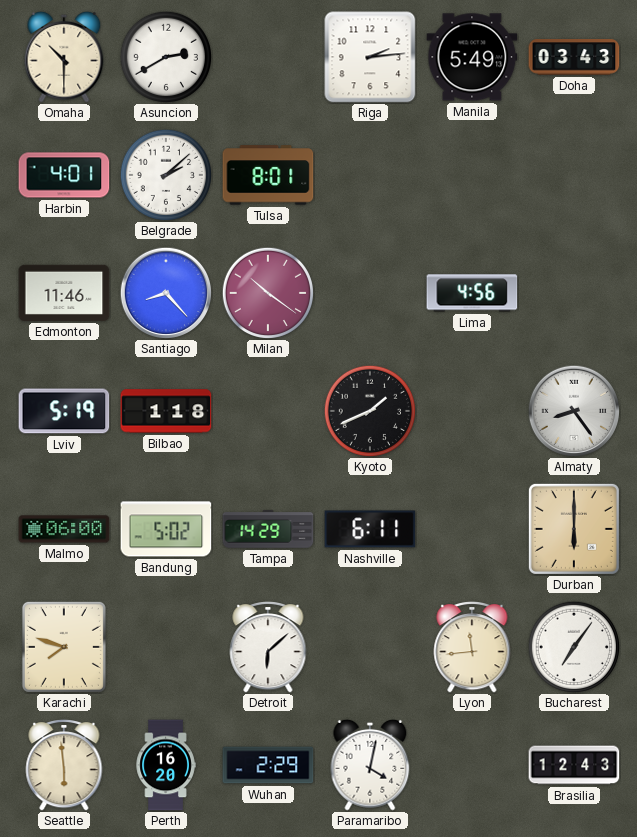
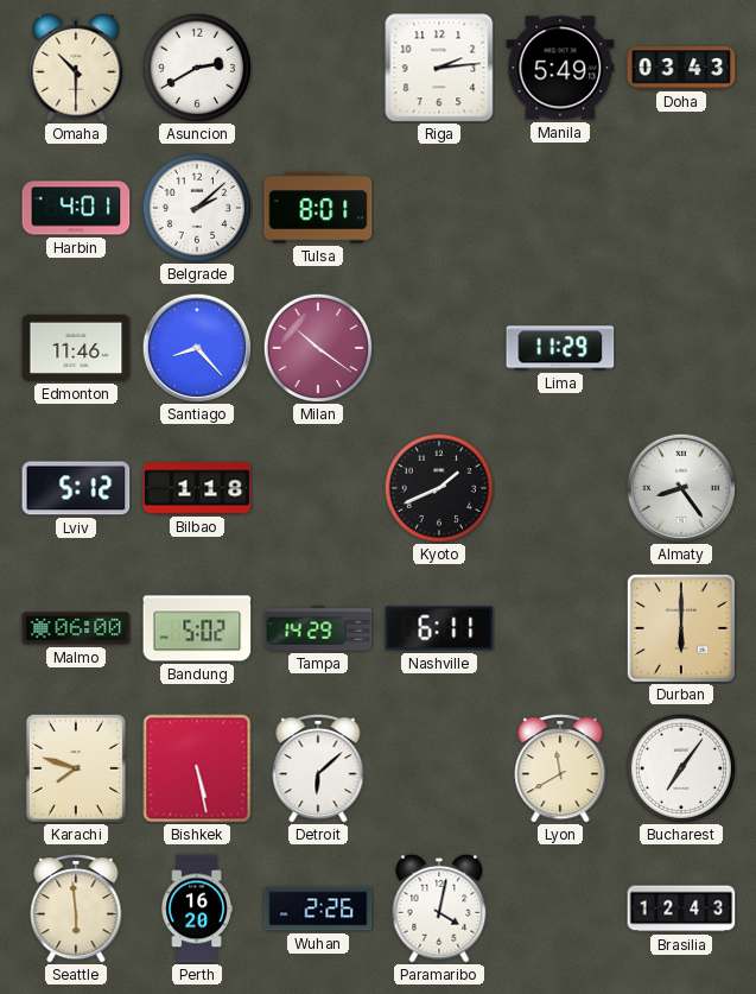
Lima: 4:56 -> 11:29
Lviv: 5:19 -> 5:12
Bishkek: none -> 5:28
Lyon: 11:44 -> 11:40
Wuhan: 2:29 -> 2:26
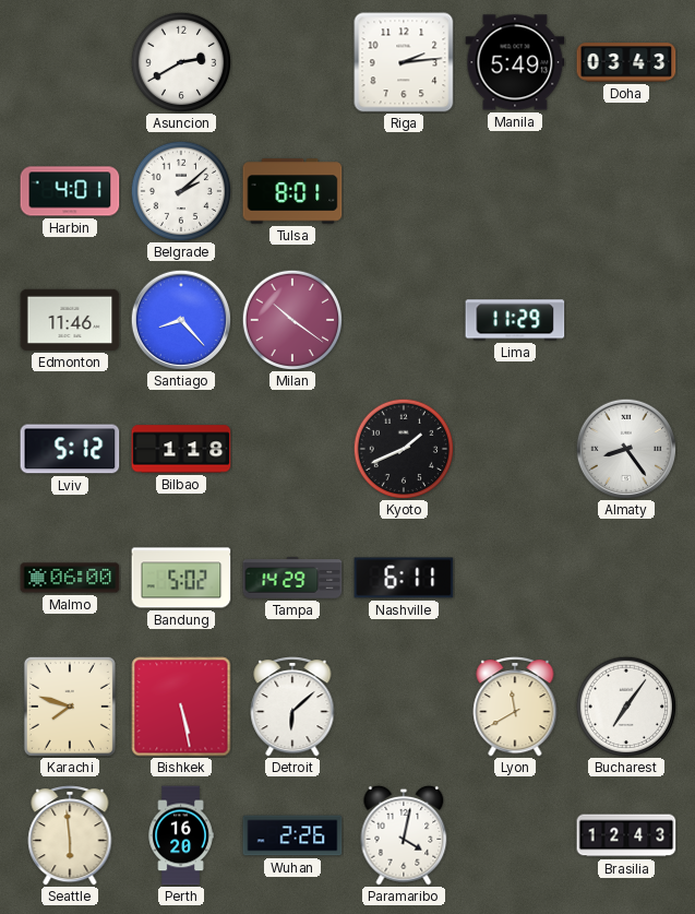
Omaha: 10:30 -> none
Durban: 6:00 -> none
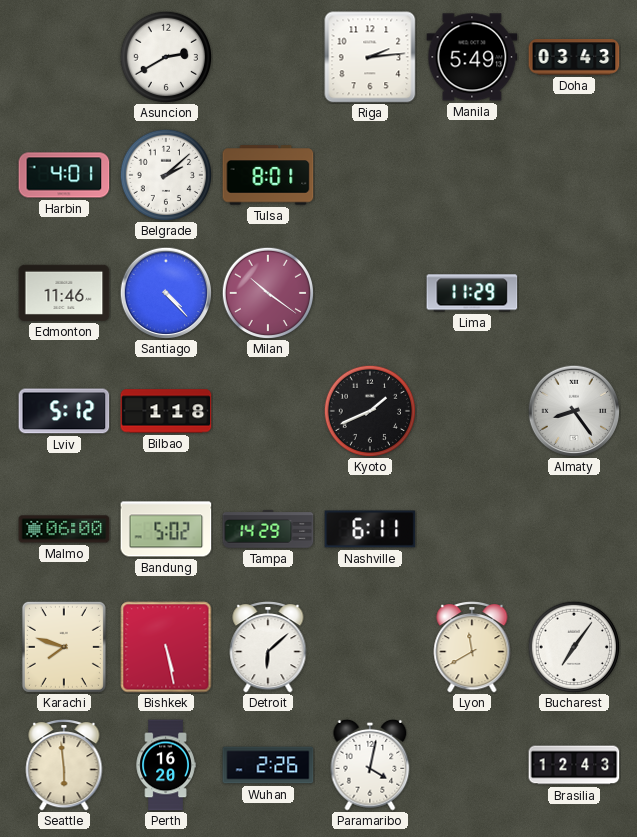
Santiago: 8:23 -> 4:23
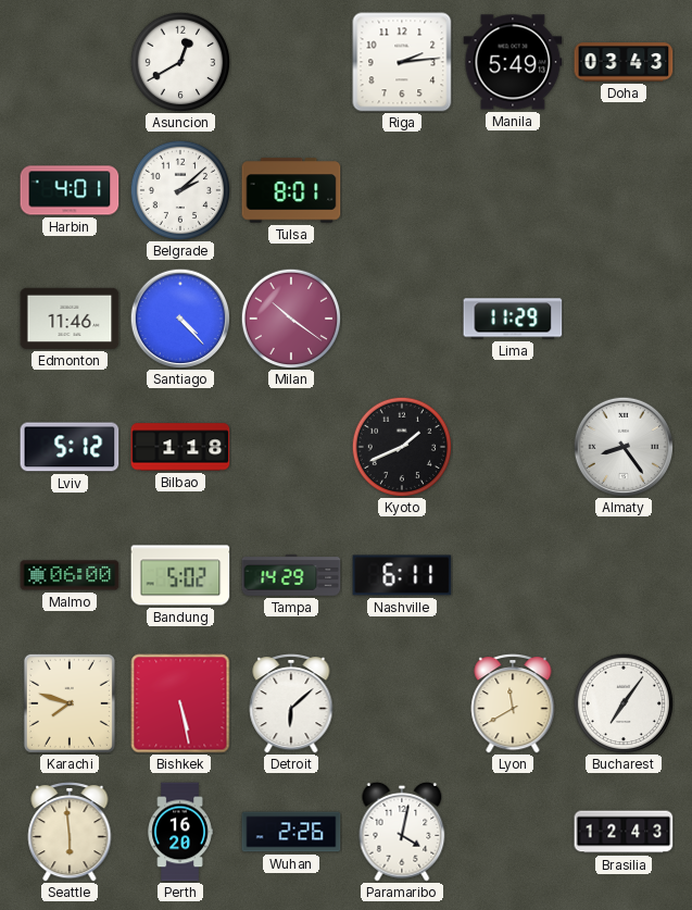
Asuncion: 2:40 -> 12:40
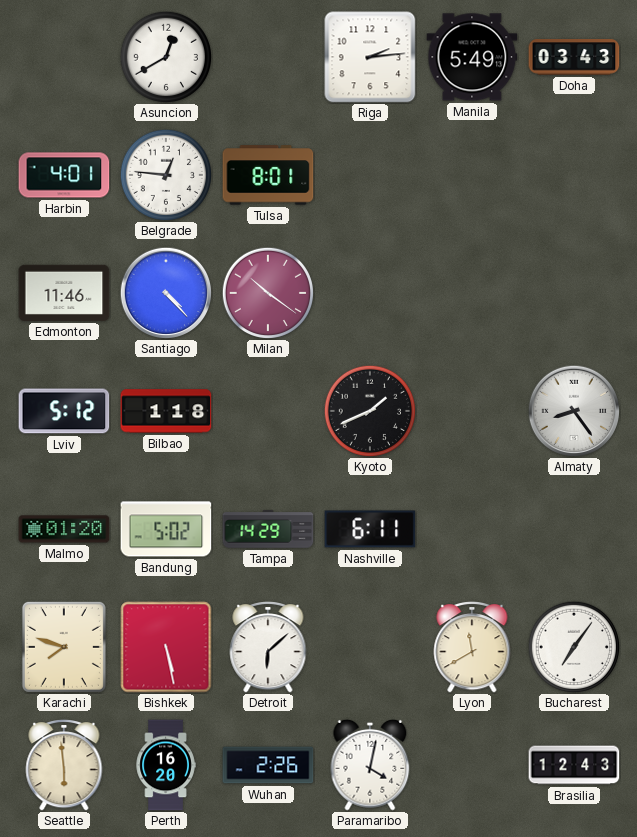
Belgrade: 2:08 -> 12:46
Lima: 11:29 -> none
Malmo: 06:00 -> 01:20
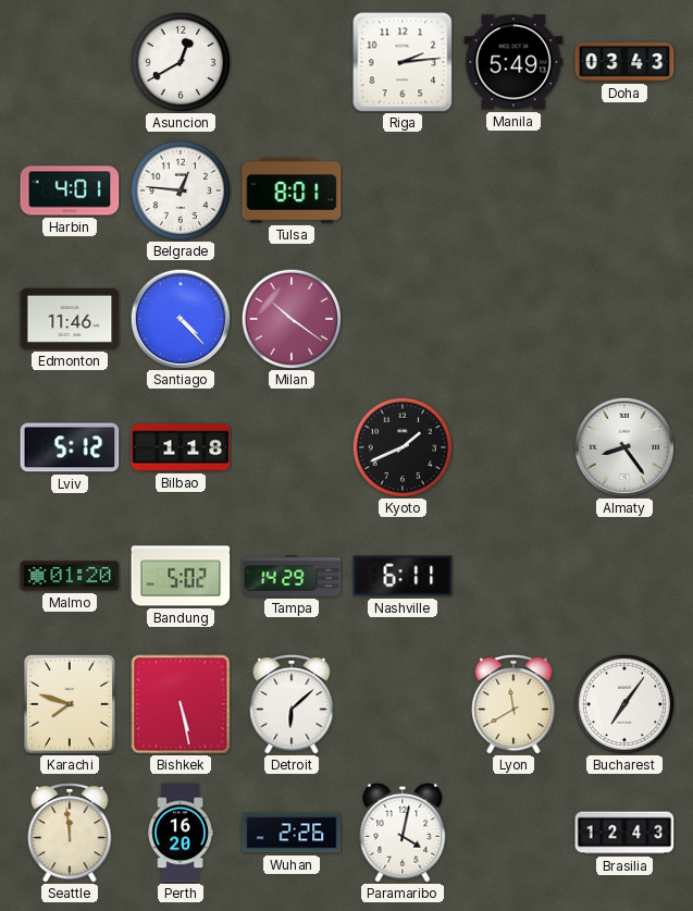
Seattle: 5:59 -> 11:59
